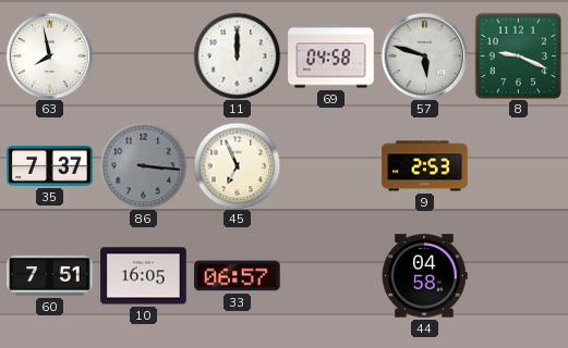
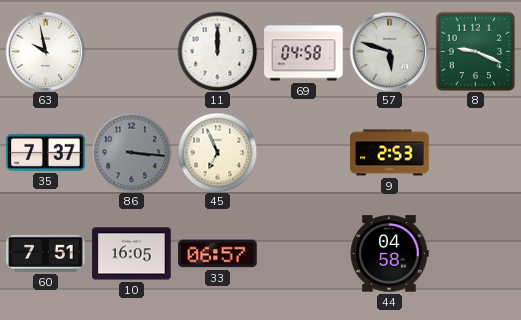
63: 7:58 -> 9:58
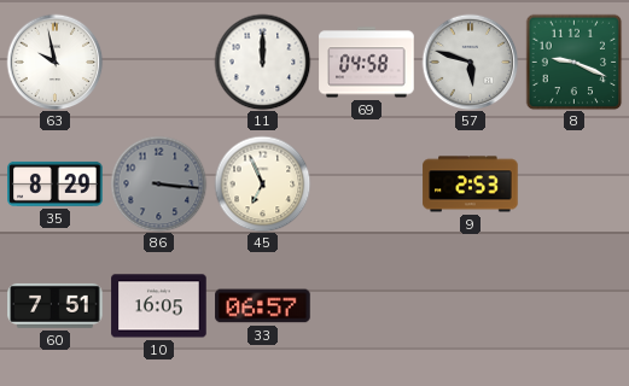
35: 7:37 -> 8:29
44: 04:58 -> none
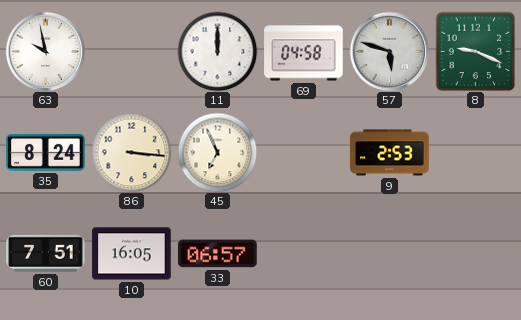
35: 8:29 -> 8:24
86 dial: grey -> cream
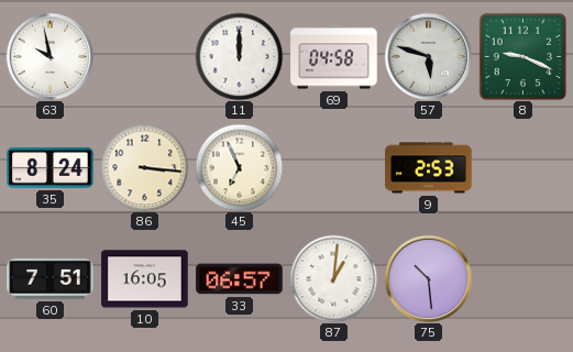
87: none -> 1:01
75: none -> 10:29
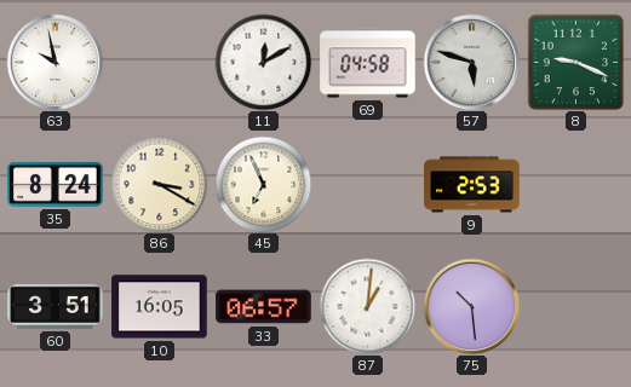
11: 12:00 -> 12:10
86: 3:16 -> 3:20
60: 7:51 -> 3:51
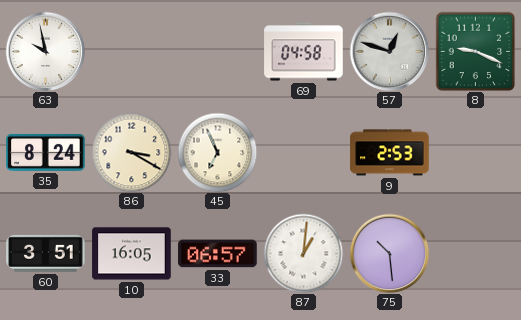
11: 12:10 -> none
57: 5:48 -> 12:48
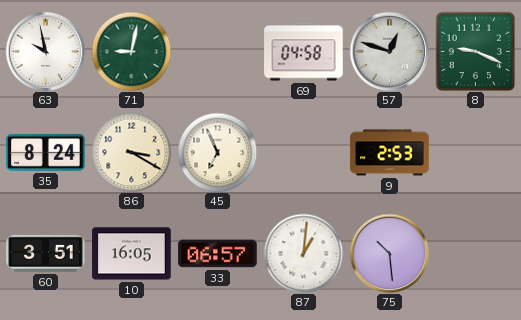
71: none -> 9:02
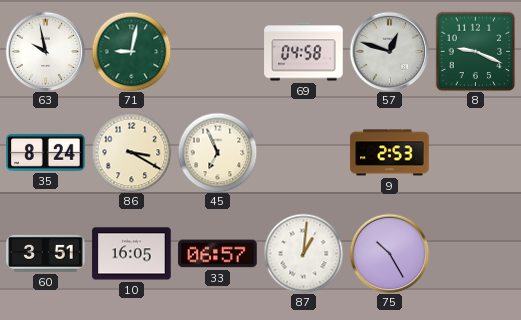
75: 10:29 -> 10:25
